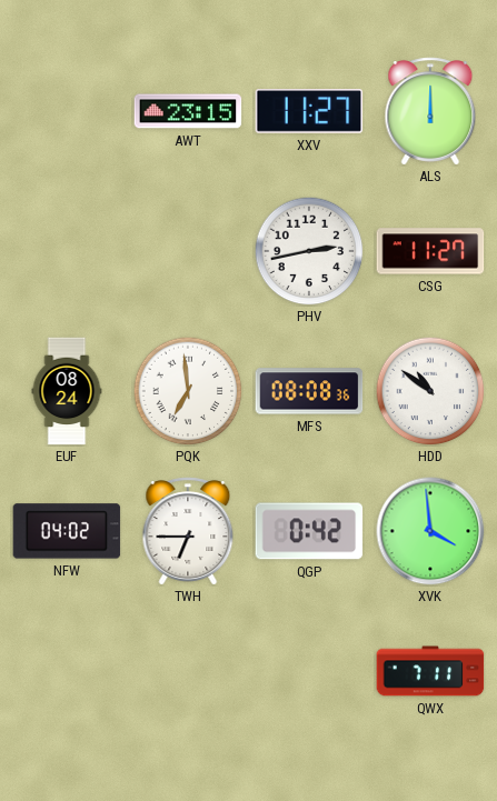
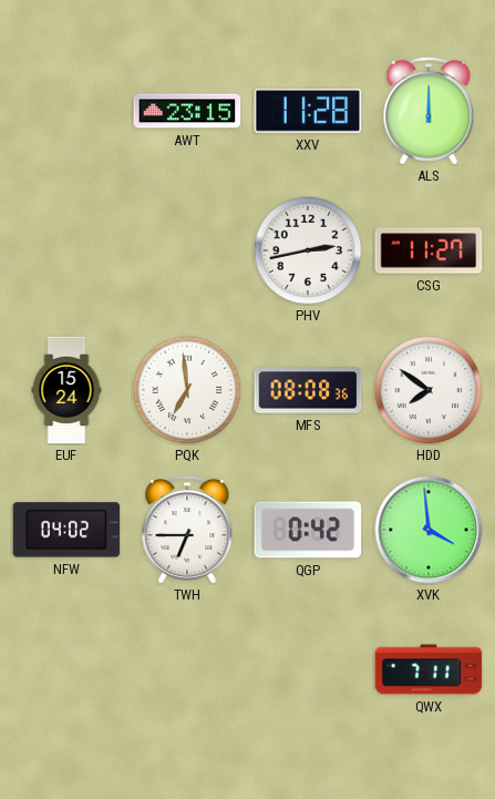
XXV: 11:27 -> 11:28
EUF: 08:24 -> 15:24
HDD: 10:51 -> 7:51
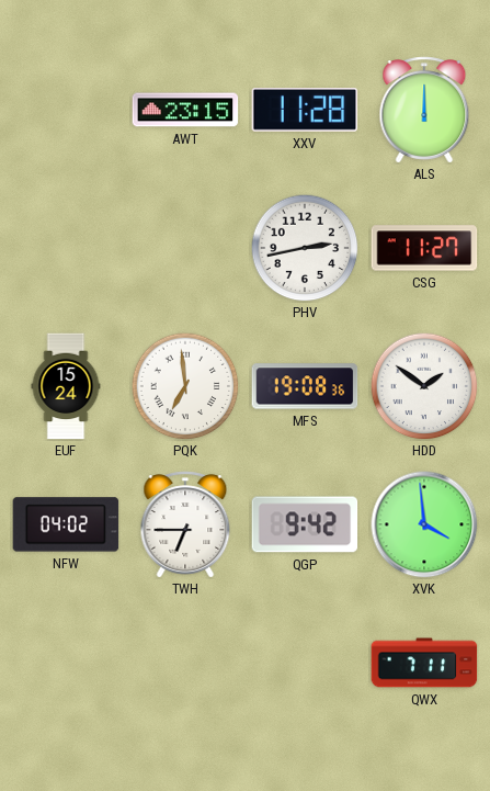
MFS: 08:08 -> 19:08
HDD: 7:51 -> 1:51
QGP: 0:42 -> 9:42
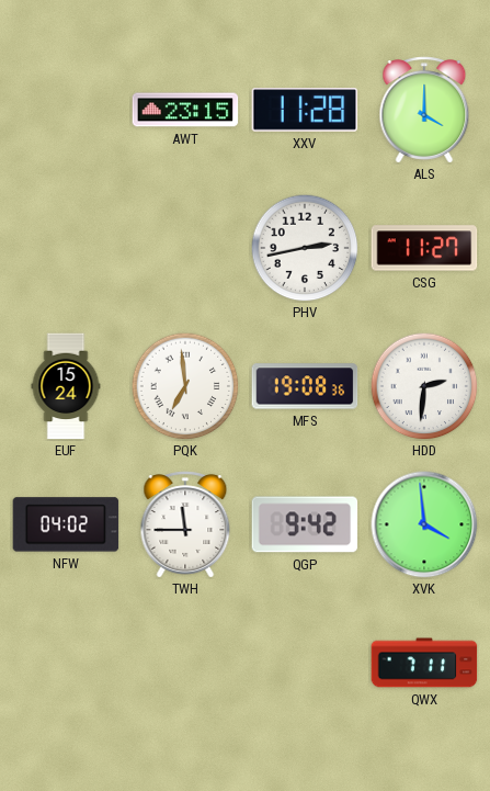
ALS: 12:00 -> 4:00
HDD: 1:51 -> 2:31
TWH: 6:45 -> 11:45
